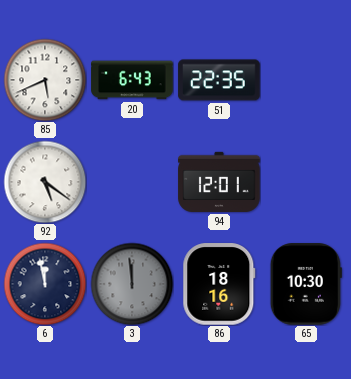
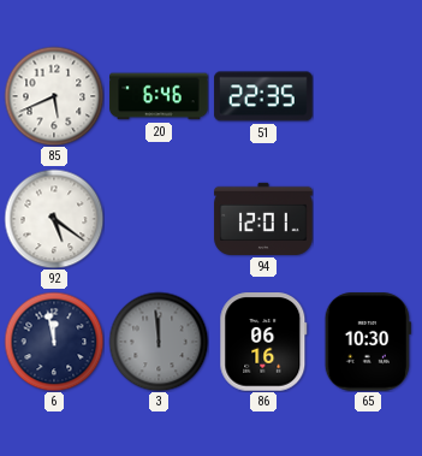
20: 6:43 -> 6:46
86: 18:16 -> 06:16
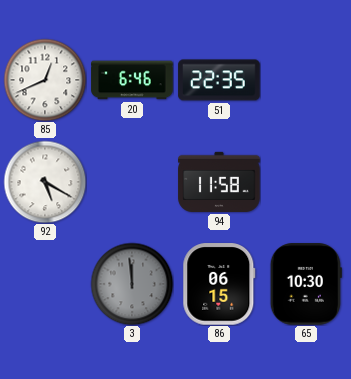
85: 5:41 -> 12:41
92: 5:21 -> 5:20
94: 12:01 -> 11:58
6: 11:58 -> none
86: 06:16 -> 06:15
